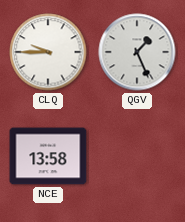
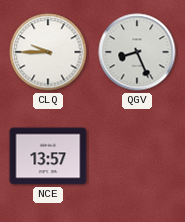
QGV: 1:26 -> 8:26
NCE: 13:58 -> 13:57
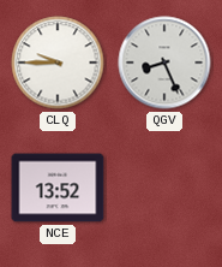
NCE: 13:57 -> 13:52
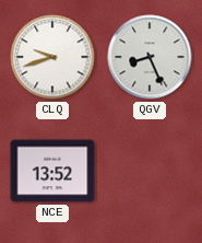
CLQ: 9:45 -> 9:42
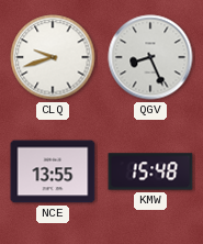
NCE: 13:52 -> 13:55
KMW: none -> 15:48
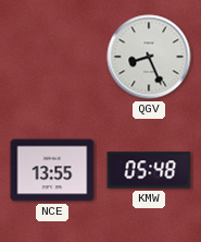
CLQ: 9:42 -> none
KMW: 15:48 -> 05:48
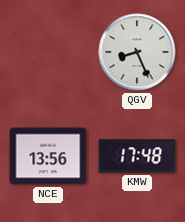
NCE: 13:55 -> 13:56
KMW: 05:48 -> 17:48
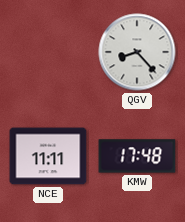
QGV: 8:26 -> 8:23
NCE: 13:56 -> 11:11
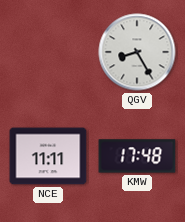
QGV: 8:23 -> 8:25
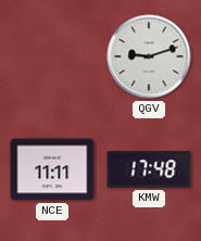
QGV: 8:25 -> 9:12
